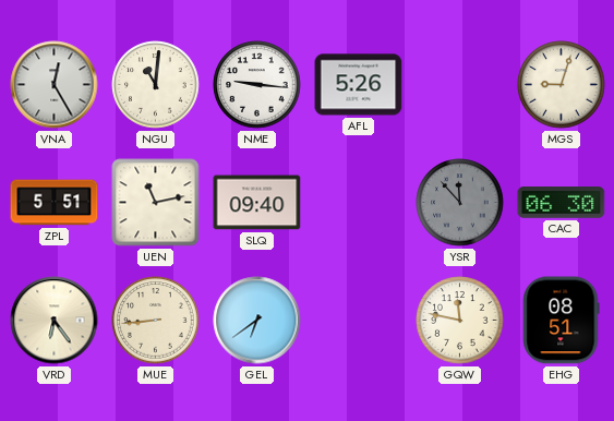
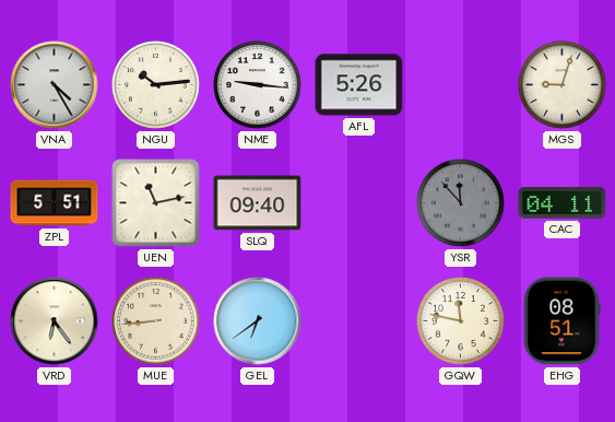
VNA: 12:25 -> 4:25
NGU: 11:01 -> 10:14
CAC: 06:30 -> 04:11
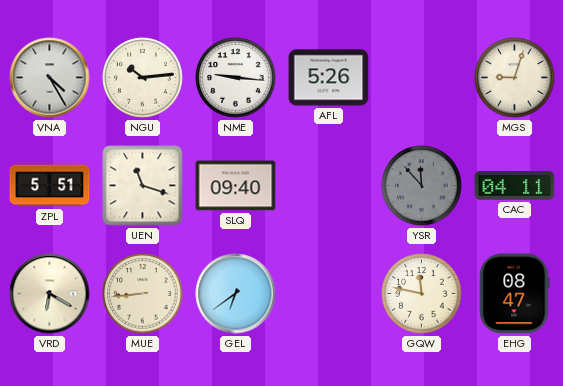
UEN: 11:13 -> 11:18
VRD: 6:24 -> 6:20
EHG: 08:51 -> 08:47
